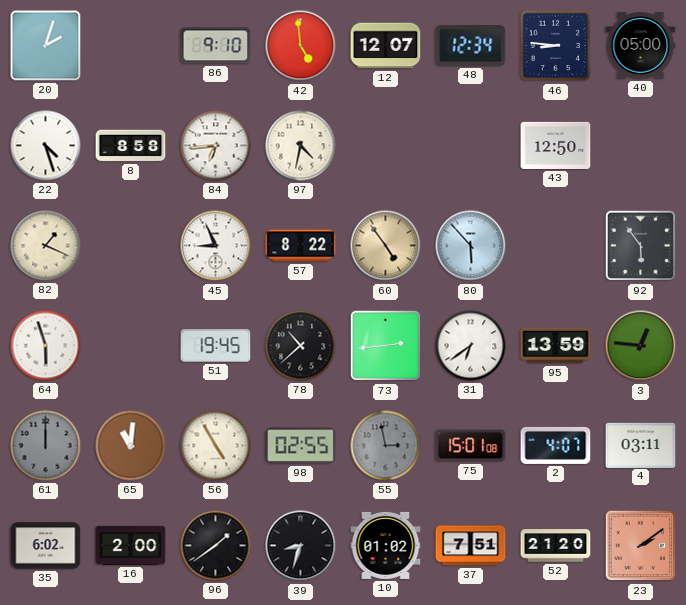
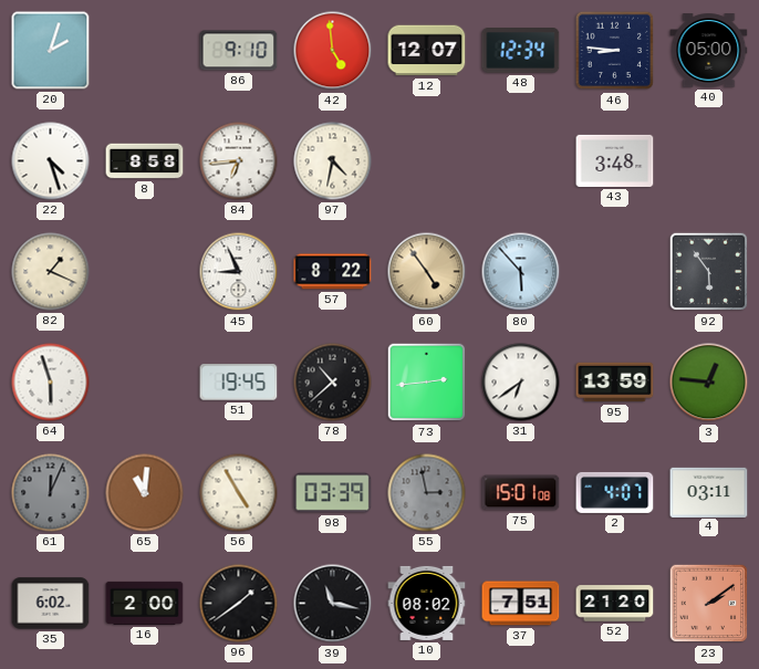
43: 12:50 -> 3:48
61: 12:00 -> 12:04
98: 02:55 -> 03:39
39: 8:33 -> 11:17
10: 01:02 -> 08:02
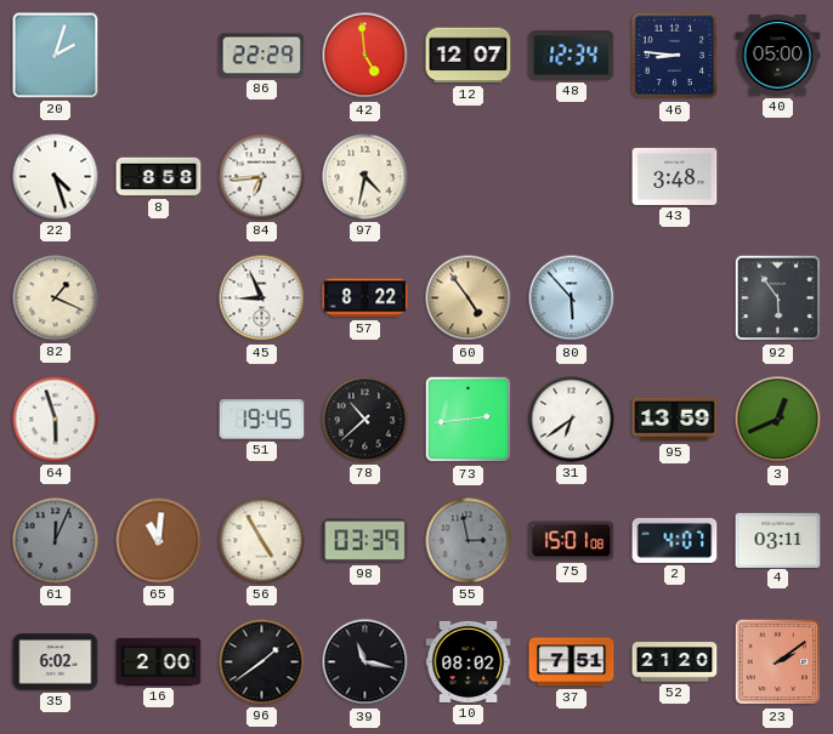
86: 9:10 -> 22:29
3: 12:46 -> 12:41
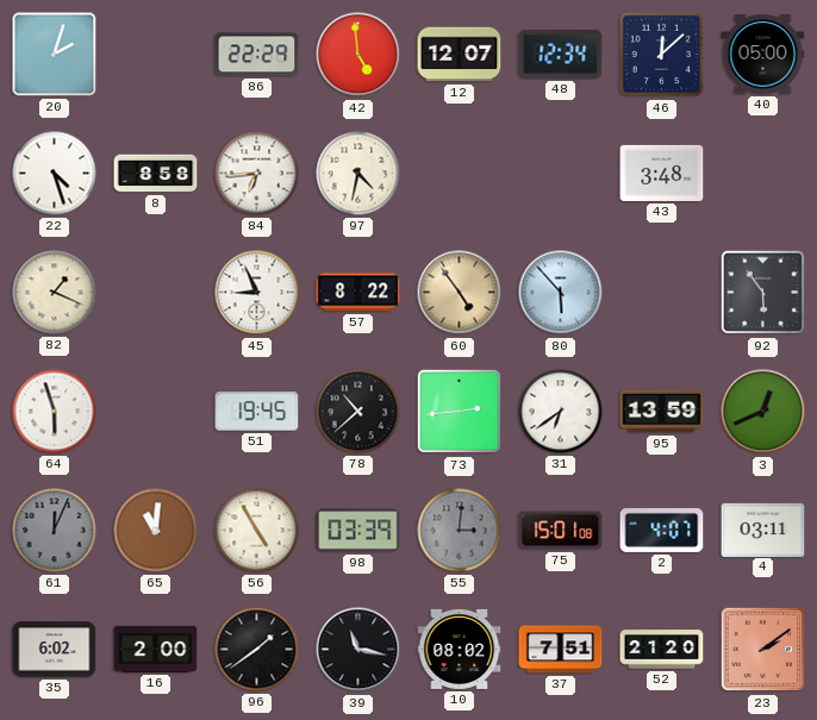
46: 8:46 -> 12:08
55: 2:58 -> 3:01
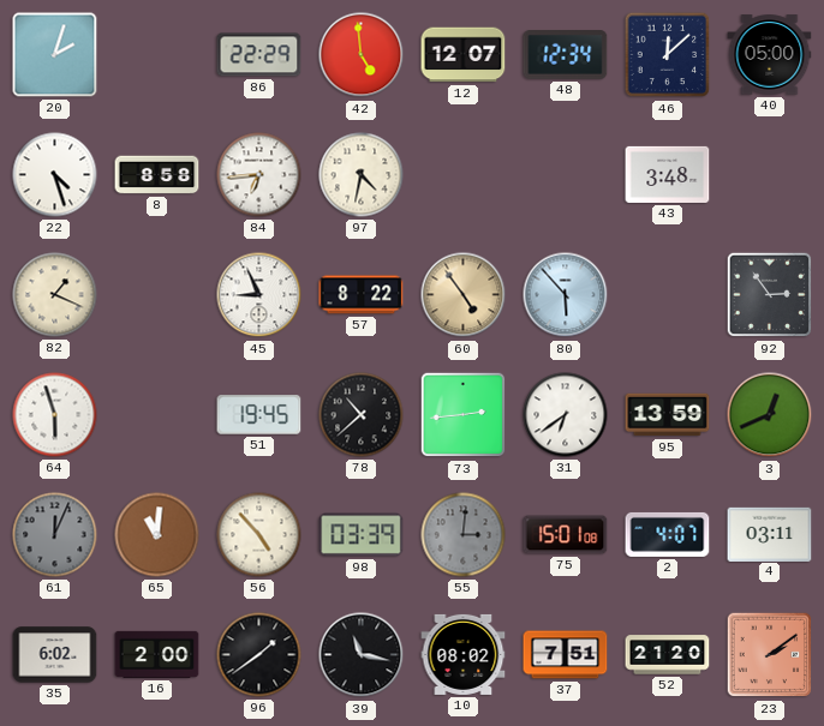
92: 5:54 -> 2:54
56: 4:55 -> 4:53
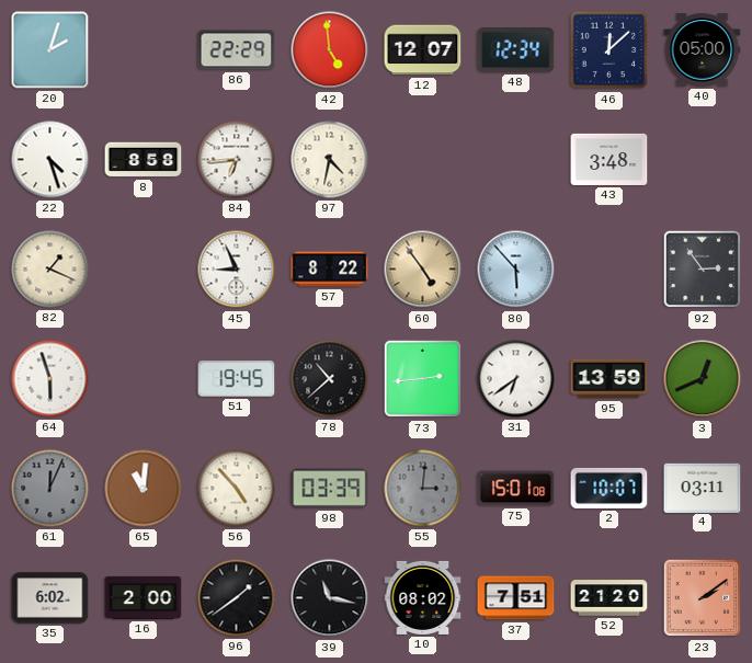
2: 4:07 -> 10:07
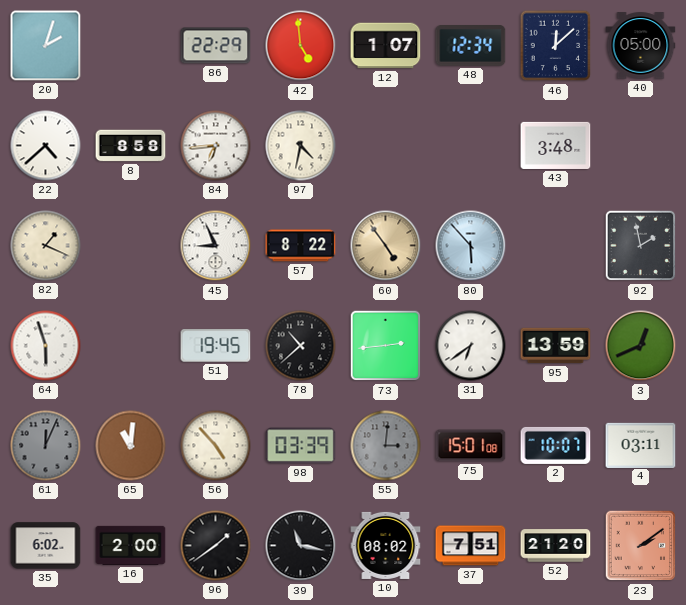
12: 12:07 -> 1:07
22: 4:27 -> 4:38
92: 2:54 -> 1:58
